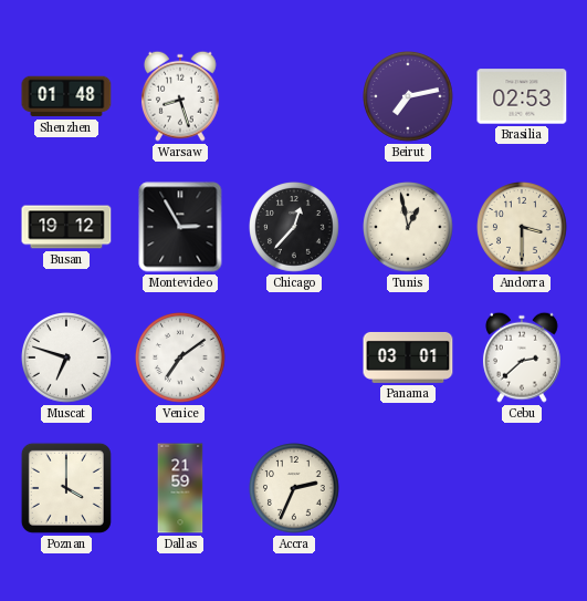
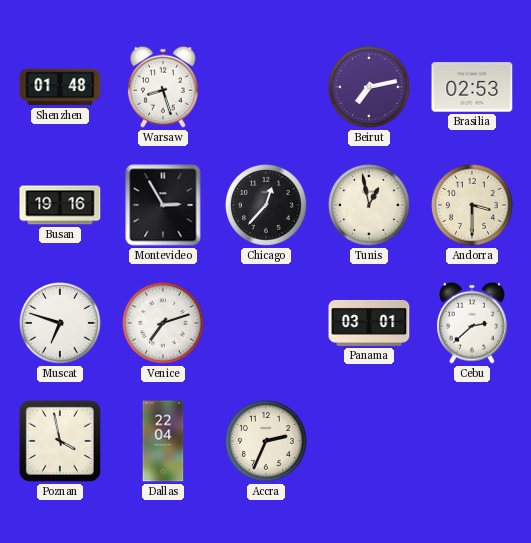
Busan: 19:12 -> 19:16
Venice: 7:09 -> 7:12
Poznan: 4:00 -> 3:58
Dallas: 21:59 -> 22:04
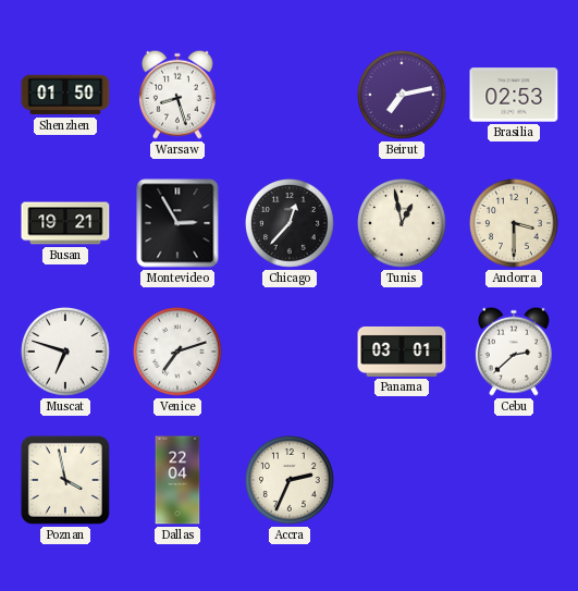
Shenzhen: 01:48 -> 01:50
Busan: 19:16 -> 19:21
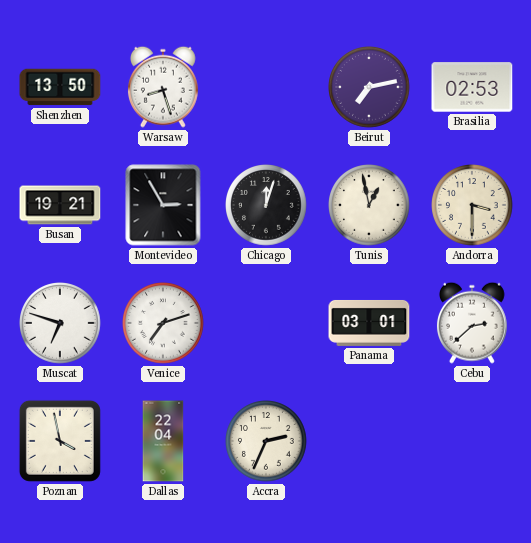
Shenzhen: 01:50 -> 13:50
Chicago: 12:37 -> 12:03
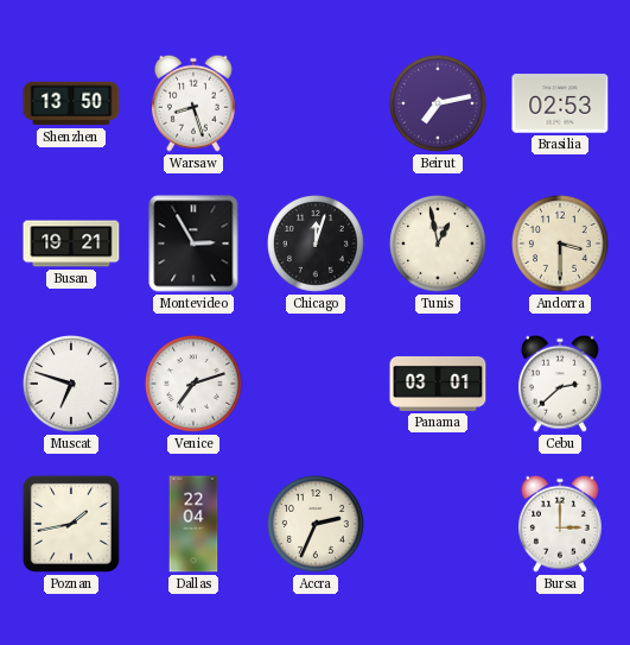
Poznan: 3:58 -> 1:43
Bursa: none -> 3:00
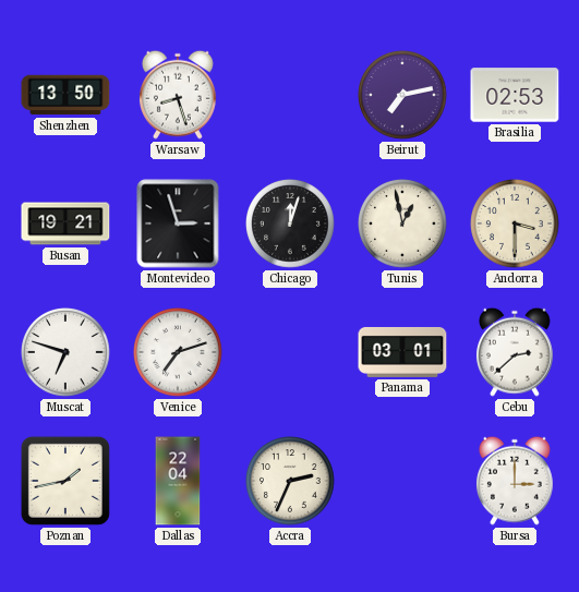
Montevideo: 2:55 -> 2:57
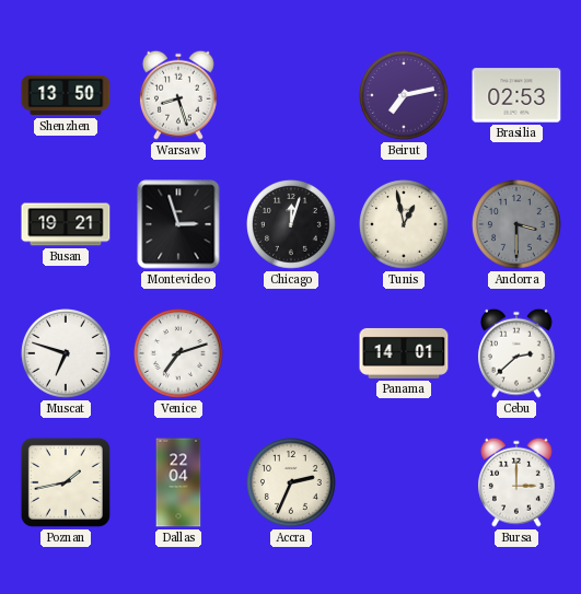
Andorra dial: cream -> grey
Panama: 03:01 -> 14:01
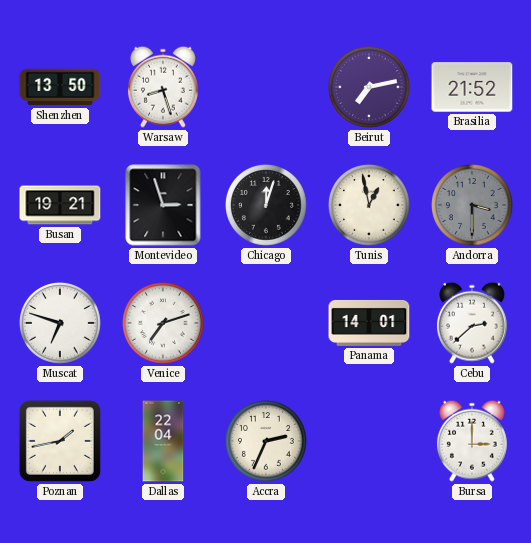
Brasilia: 02:53 -> 21:52
